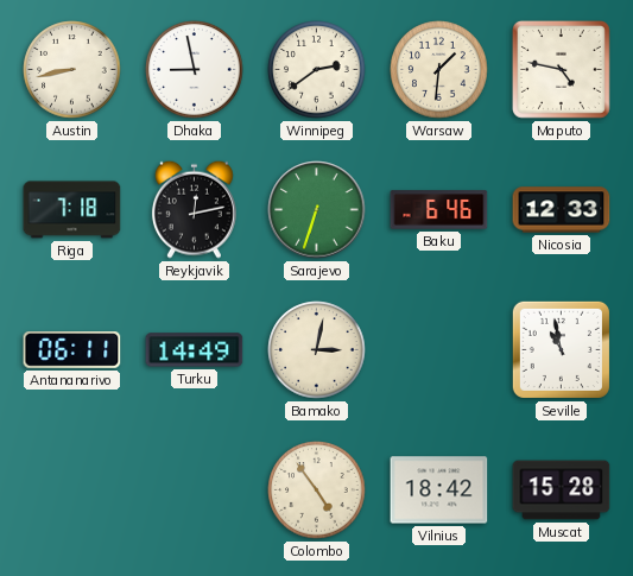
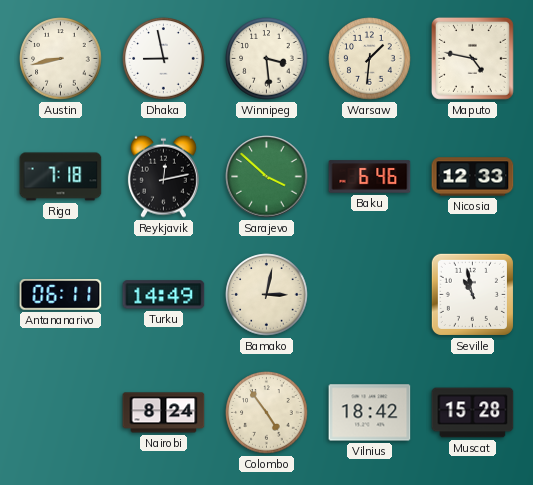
Winnipeg: 2:39 -> 3:29
Sarajevo: 6:33 -> 3:52
Nairobi: none -> 8:24
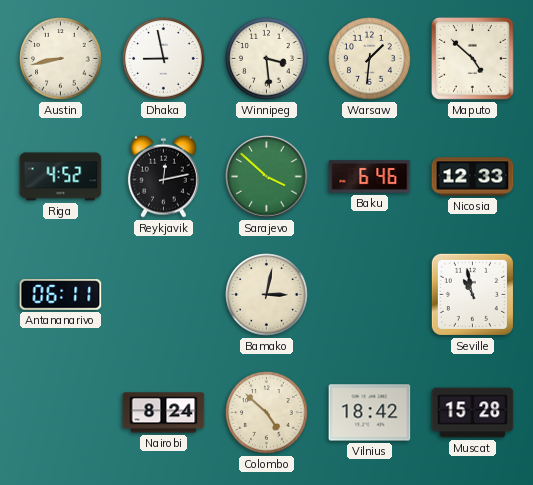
Maputo: 4:47 -> 4:52
Riga: 7:18 -> 4:52
Turku: 14:49 -> none
Colombo: 4:54 -> 4:52
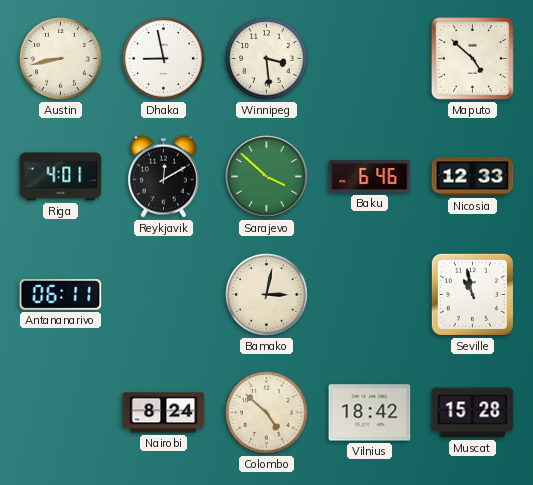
Warsaw: 1:31 -> none
Riga: 4:52 -> 4:01
Reykjavik: 12:13 -> 12:10
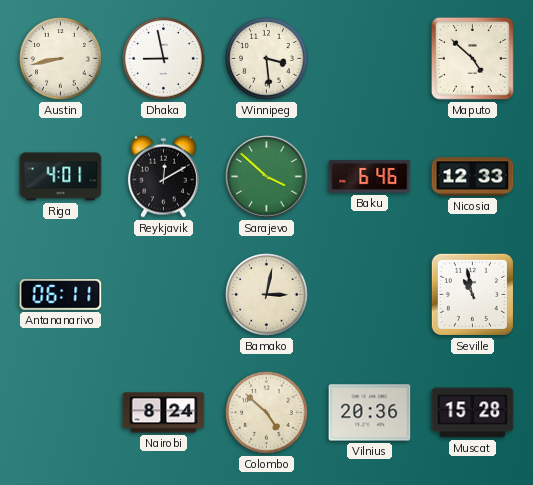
Vilnius: 18:42 -> 20:36
